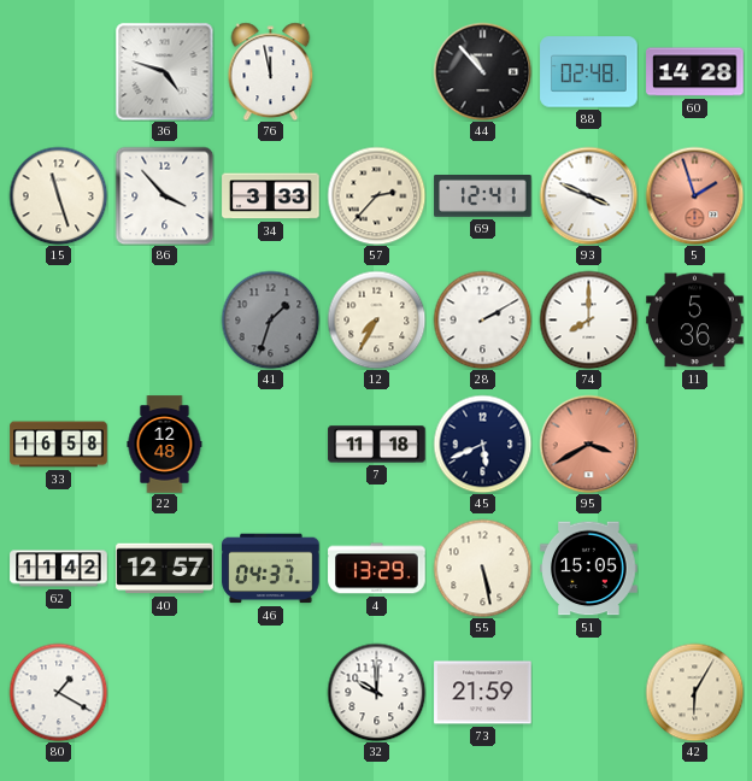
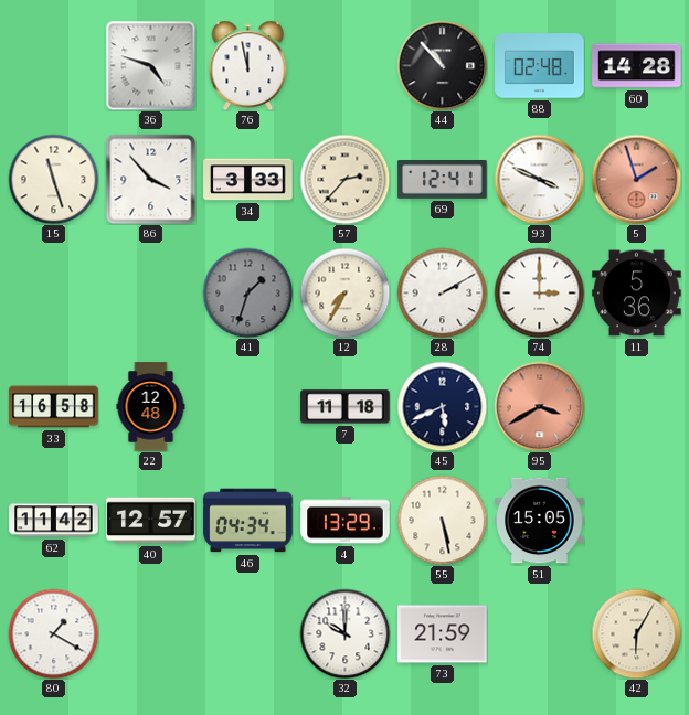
74: 8:00 -> 3:00
46: 04:37 -> 04:34
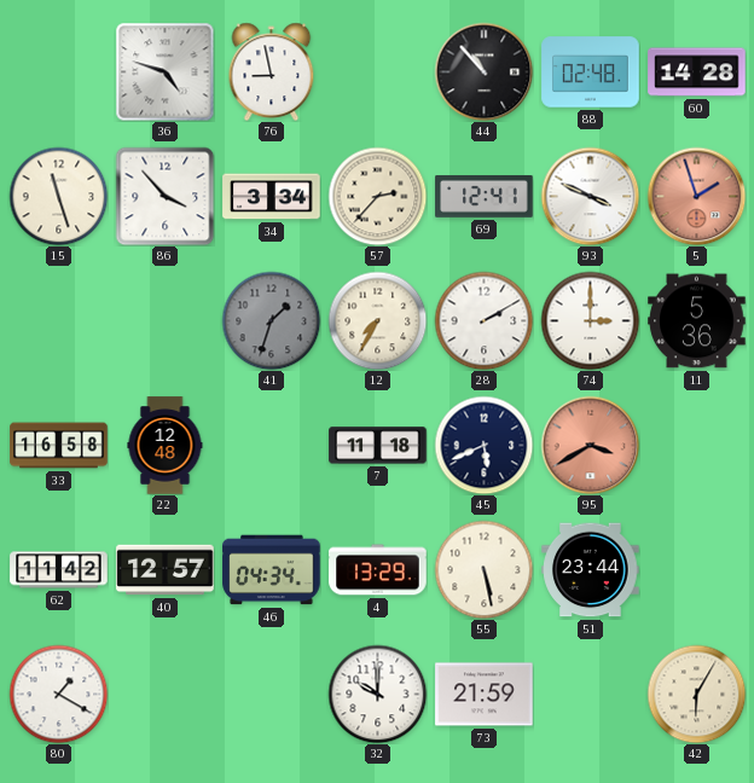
76: 11:58 -> 8:58
34: 3:33 -> 3:34
51: 15:05 -> 23:44
